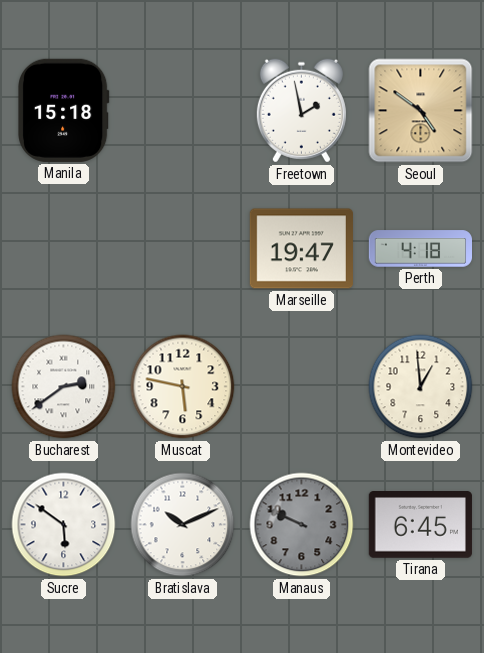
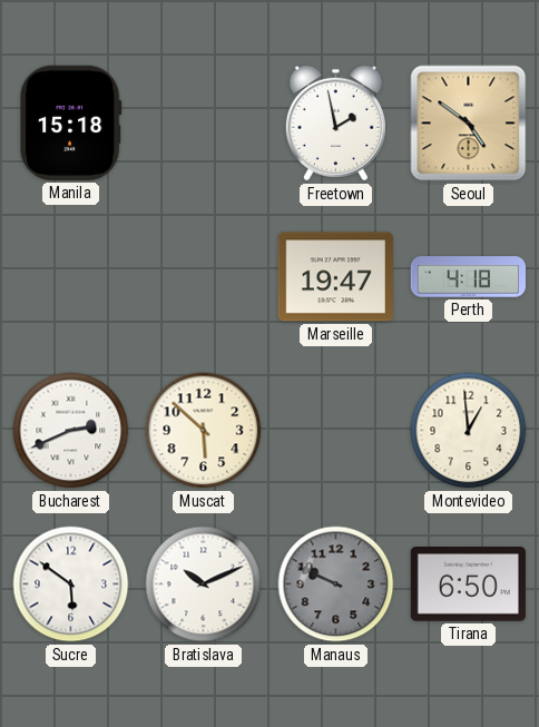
Bucharest: 2:39 -> 2:41
Muscat: 5:47 -> 5:52
Tirana: 6:45 -> 6:50
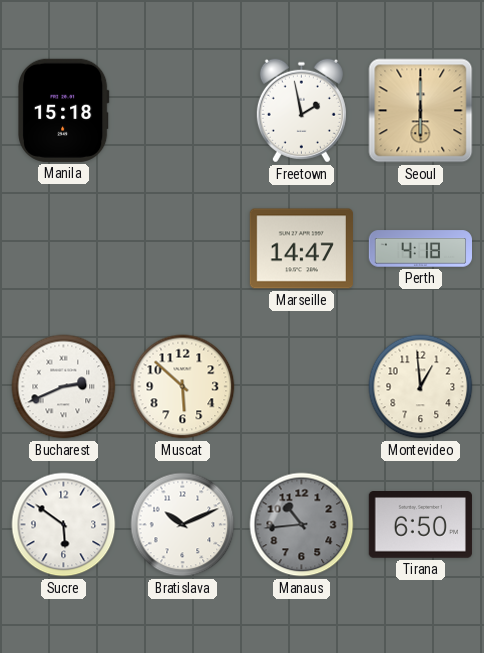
Seoul: 4:51 -> 6:00
Marseille: 19:47 -> 14:47
Manaus: 9:49 -> 10:44
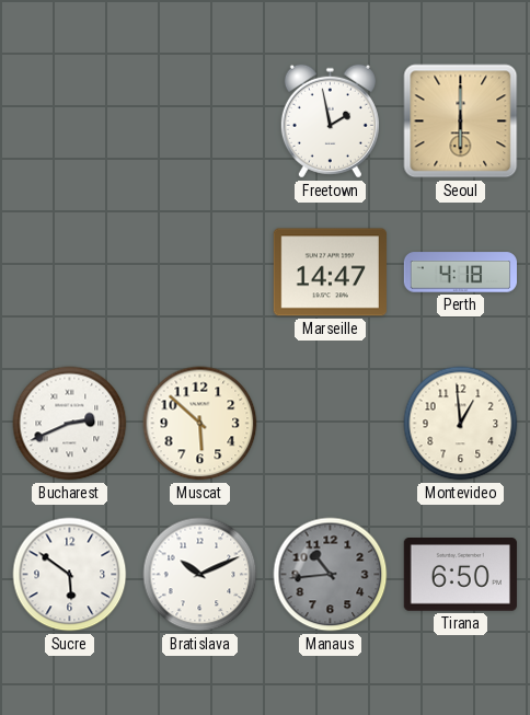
Manila: 15:18 -> none
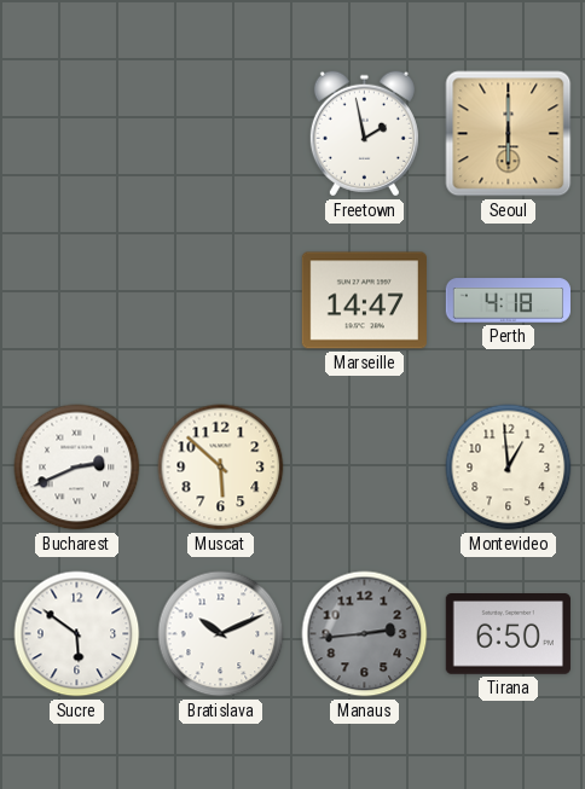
Manaus: 10:44 -> 2:44
